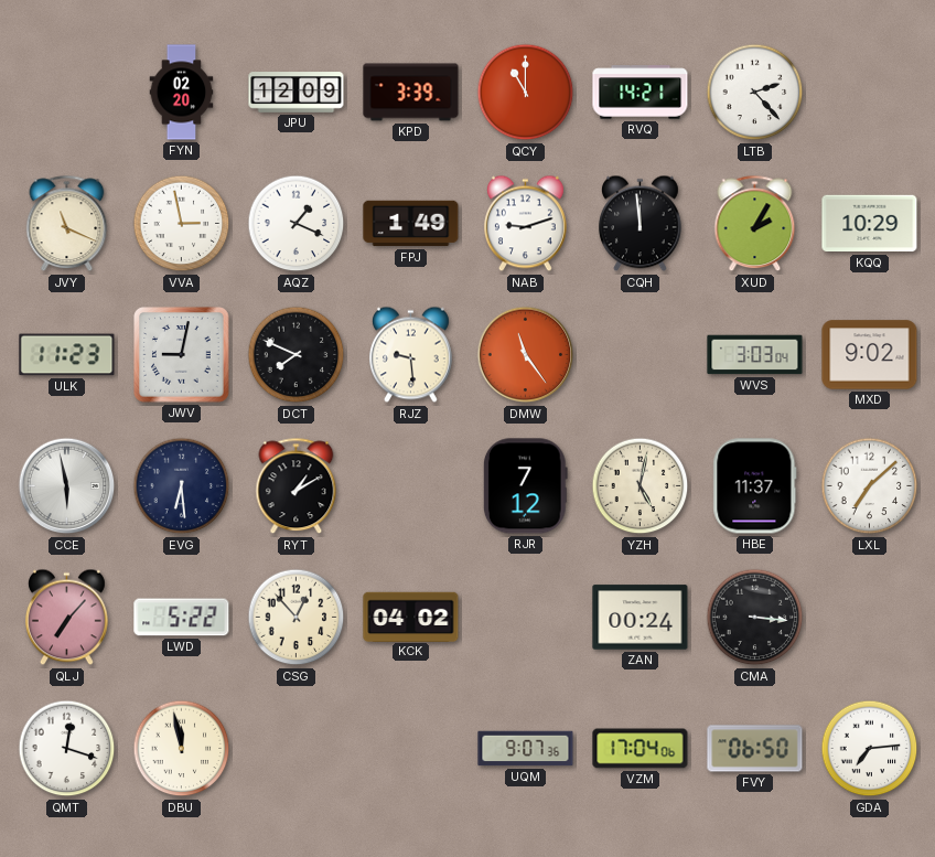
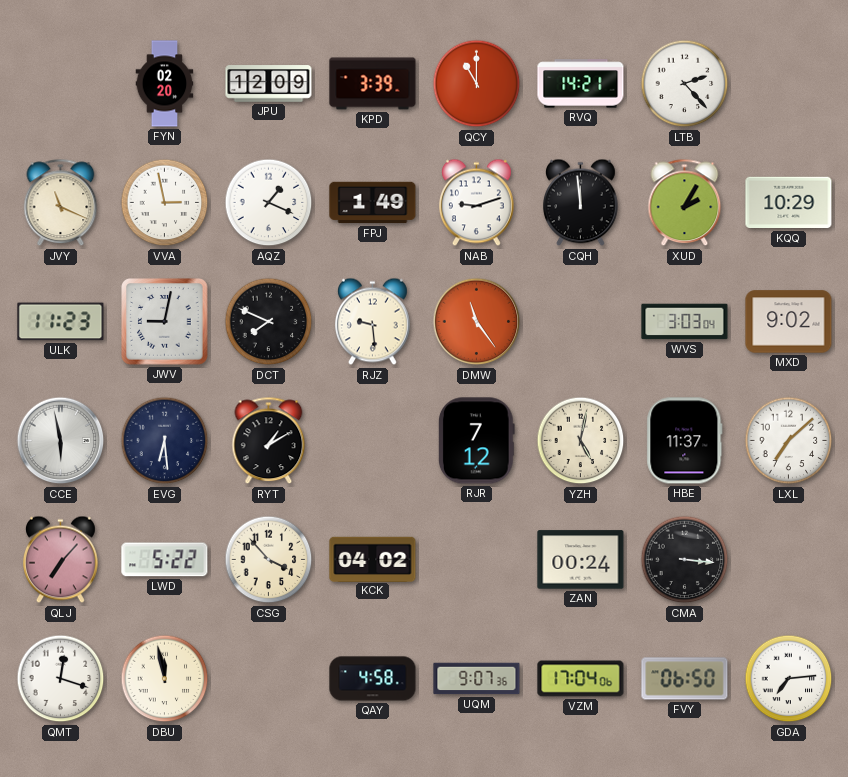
CSG: 12:53 -> 3:53
QAY: none -> 4:58
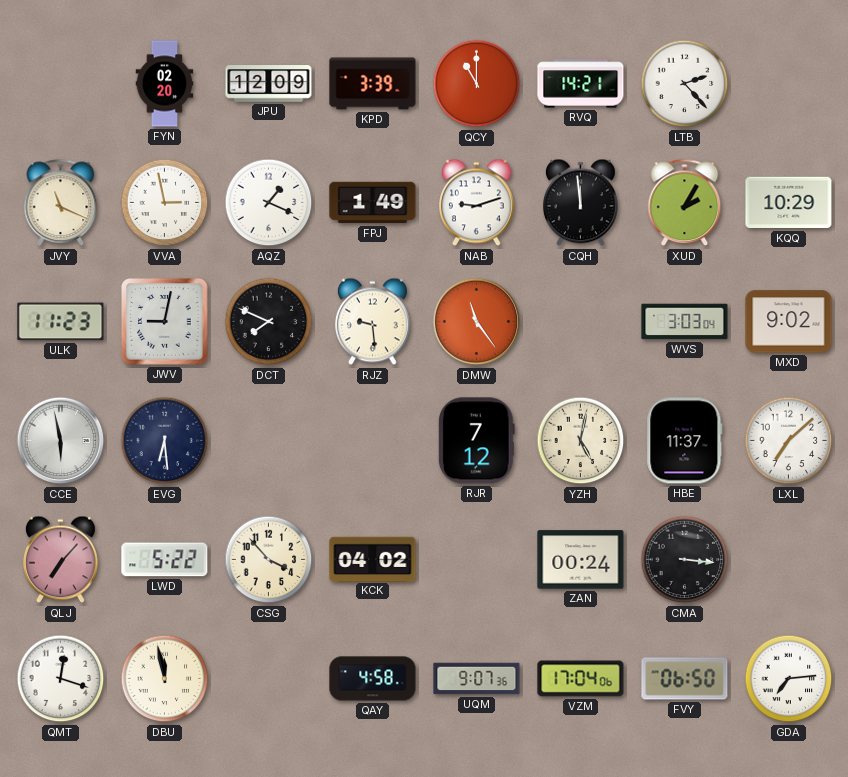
RYT: 1:10 -> none
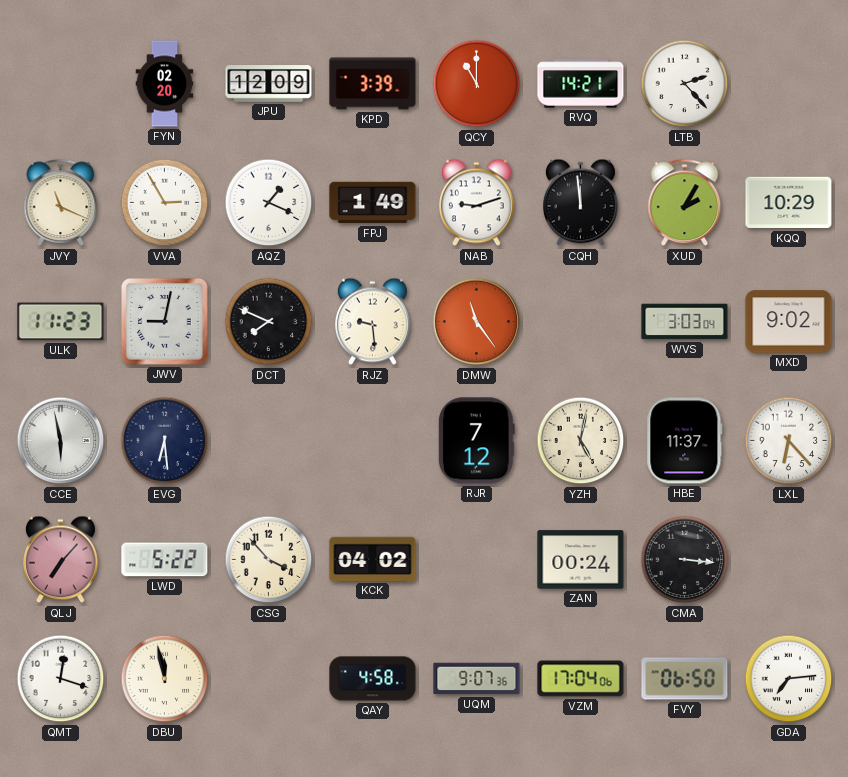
VVA: 2:58 -> 2:55
LXL: 7:08 -> 6:23
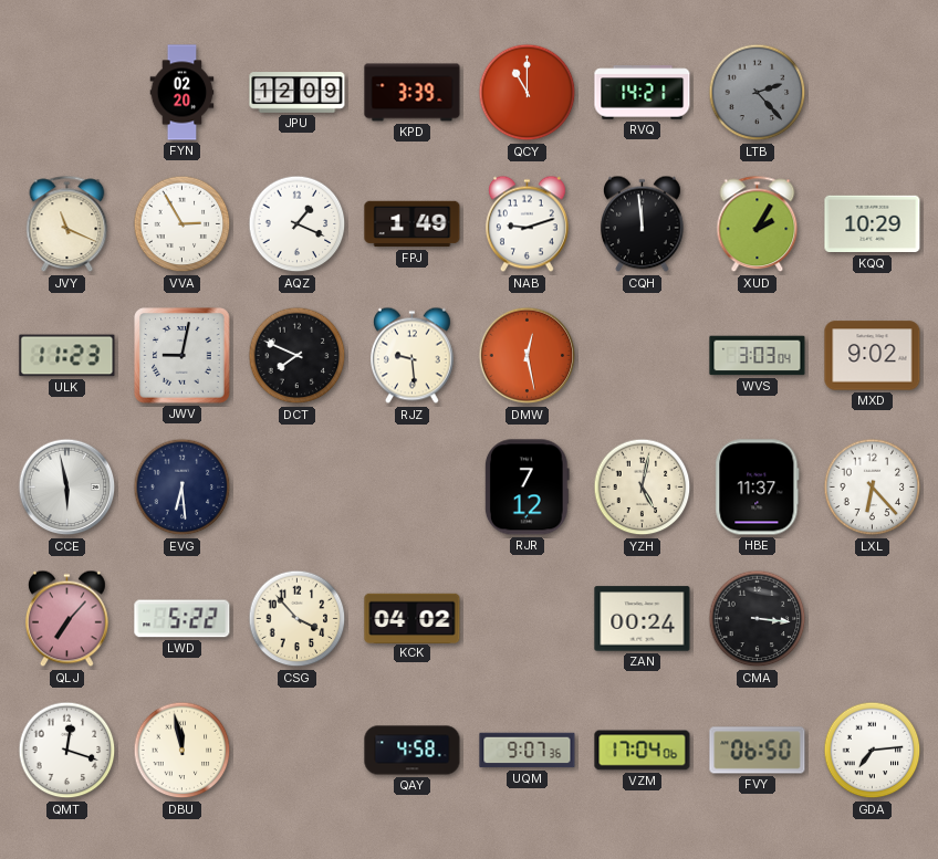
LTB dial: white -> grey
DMW: 11:24 -> 12:28
